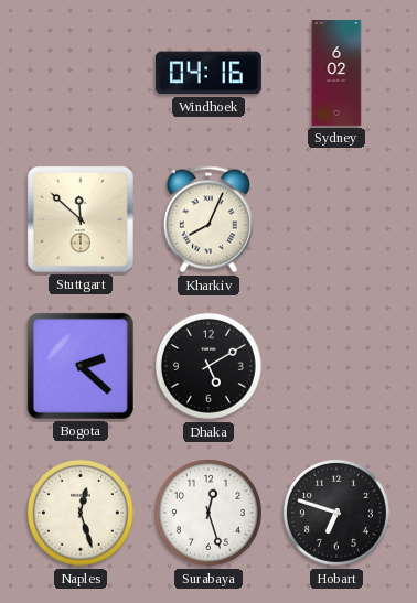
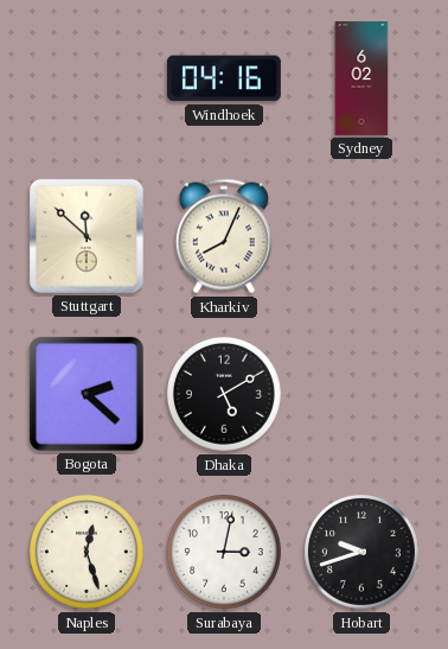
Surabaya: 12:27 -> 3:02
Hobart: 6:48 -> 9:42
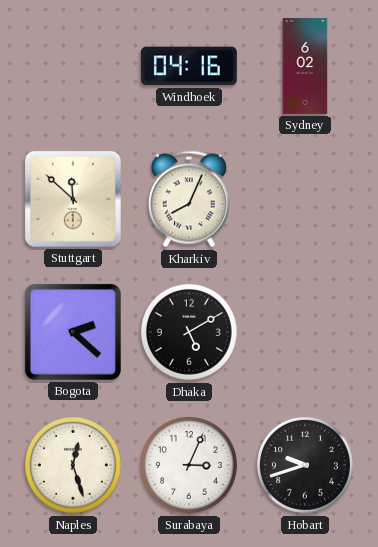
Surabaya: 3:02 -> 3:04
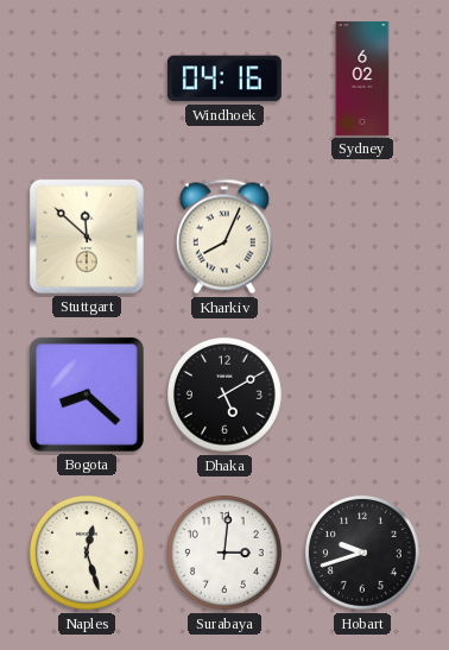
Bogota: 2:22 -> 8:22
Surabaya: 3:04 -> 3:01
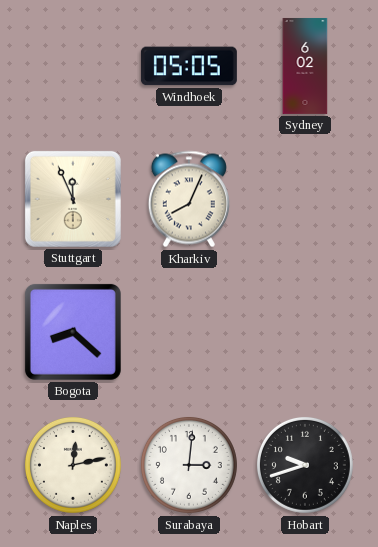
Windhoek: 04:16 -> 05:05
Stuttgart: 11:52 -> 11:56
Dhaka: 5:10 -> none
Naples: 12:27 -> 12:13
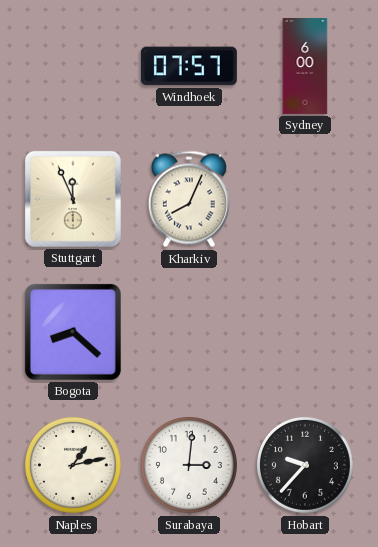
Windhoek: 05:05 -> 07:57
Sydney: 6:02 -> 6:00
Naples: 12:13 -> 1:13
Hobart: 9:42 -> 9:37
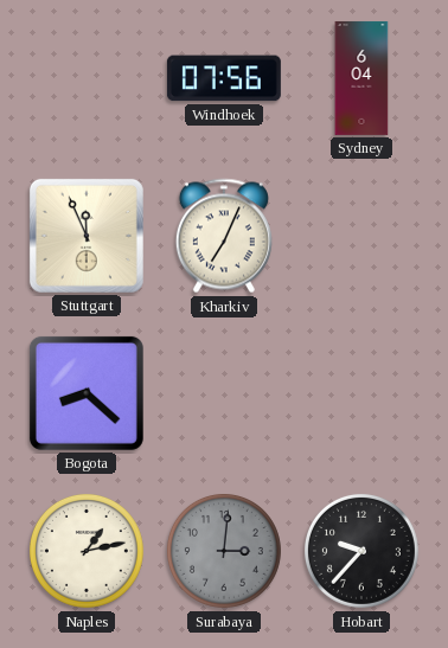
Windhoek: 07:57 -> 07:56
Sydney: 6:00 -> 6:04
Kharkiv: 8:04 -> 7:04
Surabaya dial: white -> grey
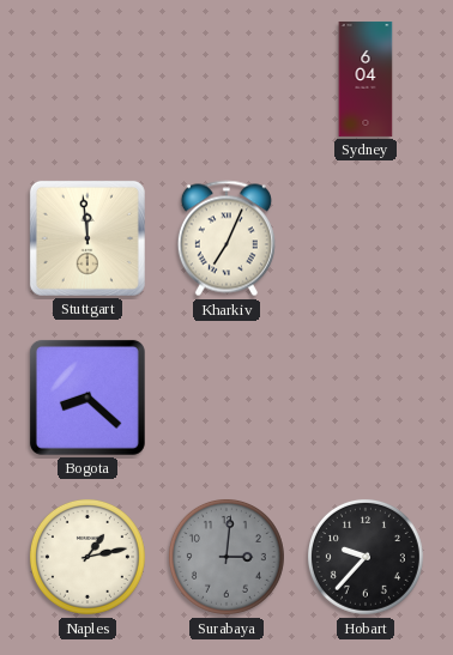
Windhoek: 07:56 -> none
Stuttgart: 11:56 -> 11:59
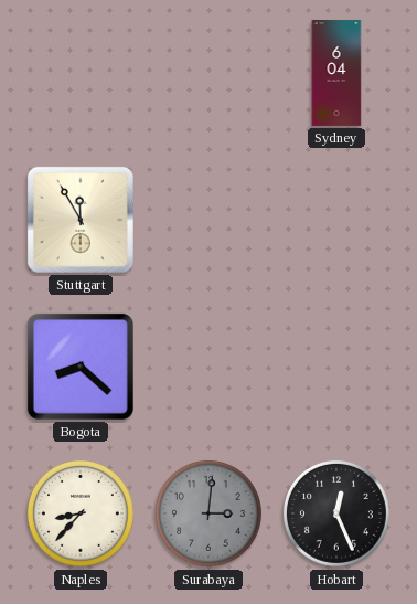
Stuttgart: 11:59 -> 11:55
Kharkiv: 7:04 -> none
Naples: 1:13 -> 8:37
Hobart: 9:37 -> 12:26
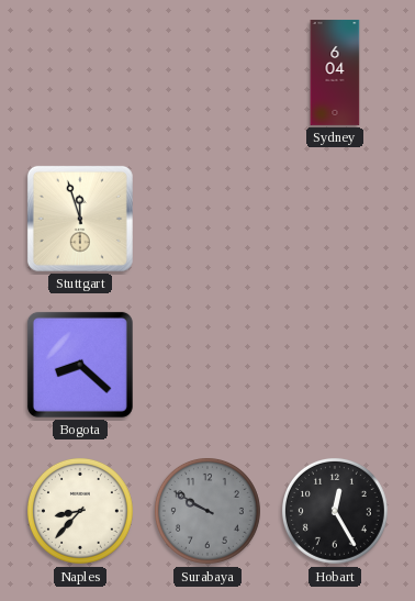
Stuttgart: 11:55 -> 11:57
Surabaya: 3:01 -> 9:50
Hobart: 12:26 -> 12:25
